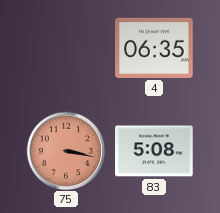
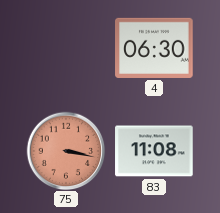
4: 06:35 -> 06:30
83: 5:08 -> 11:08
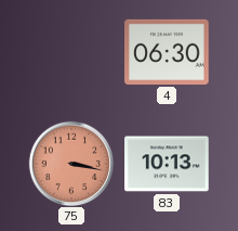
83: 11:08 -> 10:13
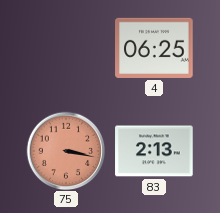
4: 06:30 -> 06:25
83: 10:13 -> 2:13
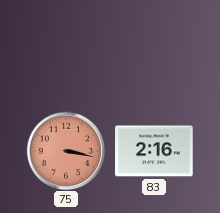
4: 06:25 -> none
83: 2:13 -> 2:16
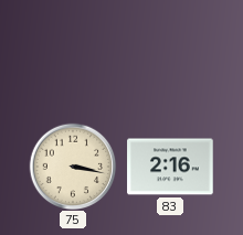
75 dial: salmon -> cream
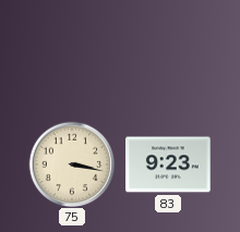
83: 2:16 -> 9:23
